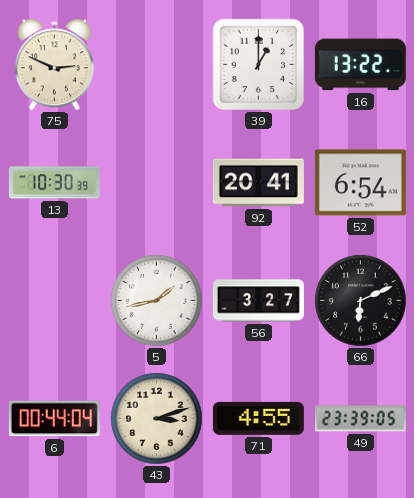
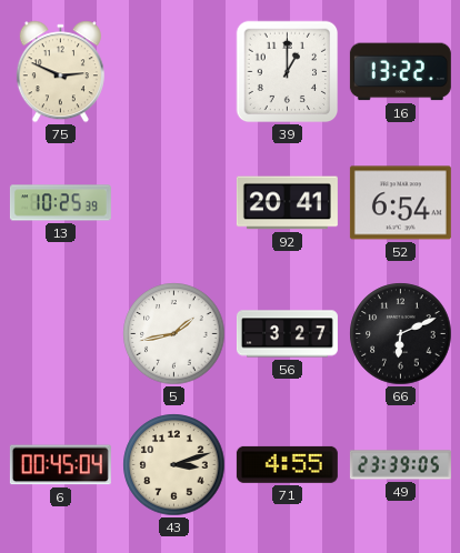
13: 10:30 -> 10:25
6: 00:44 -> 00:45
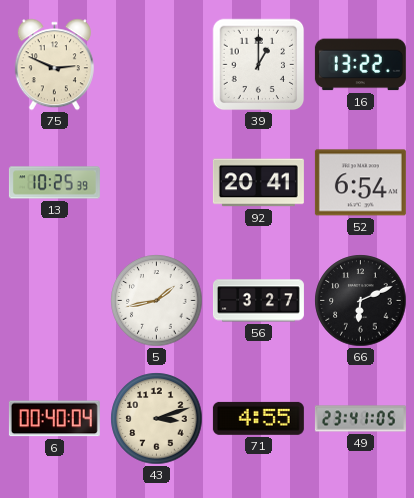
6: 00:45 -> 00:40
49: 23:39 -> 23:41
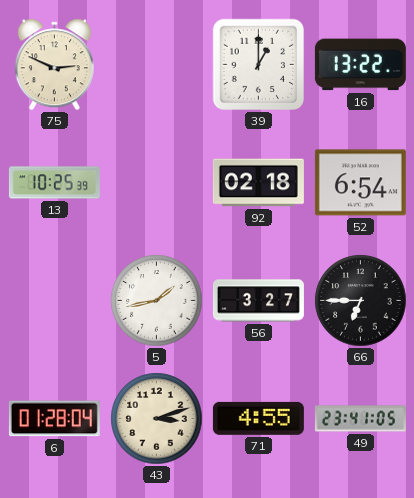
92: 20:41 -> 02:18
66: 6:11 -> 6:45
6: 00:40 -> 01:28
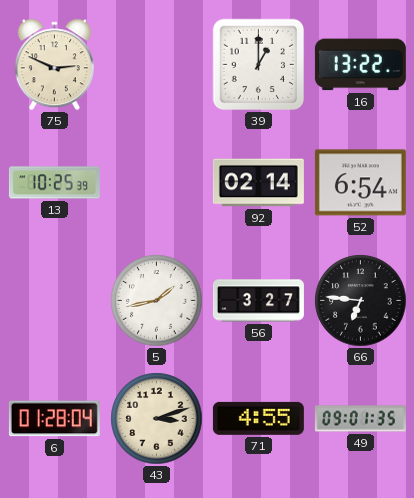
92: 02:18 -> 02:14
66: 6:45 -> 6:46
49: 23:41 -> 09:01
